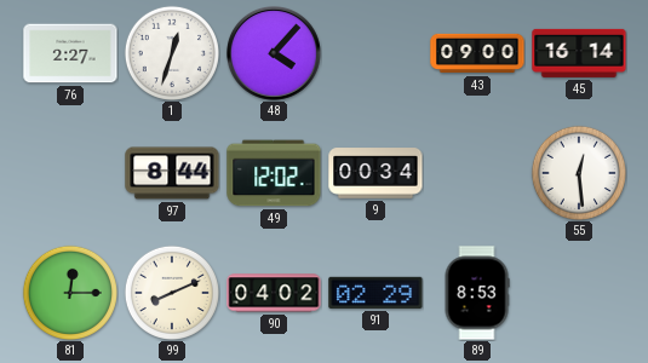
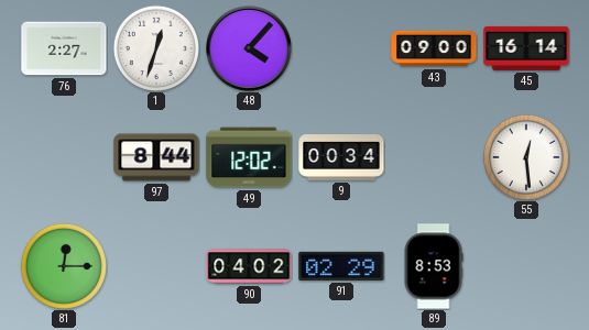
99: 8:11 -> none
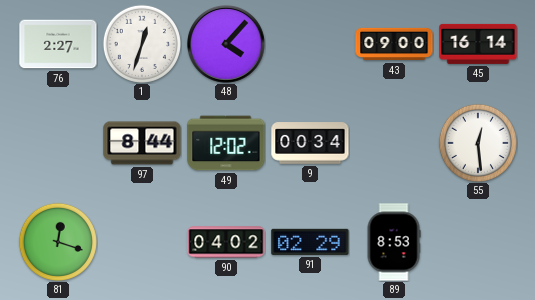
81: 12:15 -> 12:18
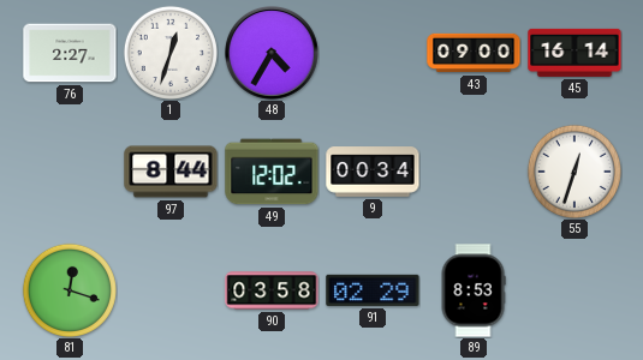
48: 4:07 -> 4:35
55: 12:29 -> 12:33
90: 04:02 -> 03:58
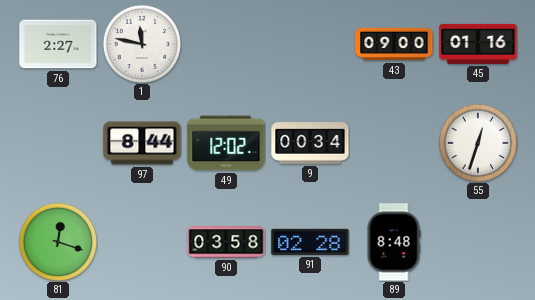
1: 12:33 -> 11:47
48: 4:35 -> none
45: 16:14 -> 01:16
91: 02:29 -> 02:28
89: 8:53 -> 8:48
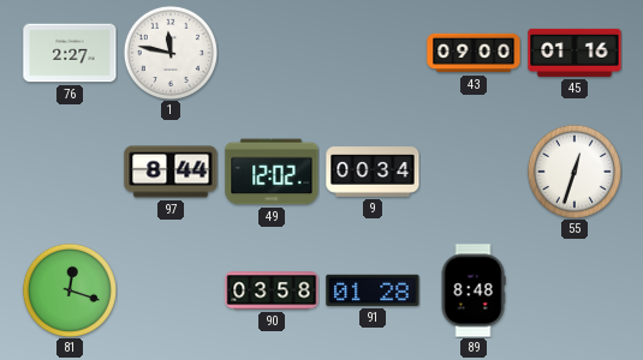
91: 02:28 -> 01:28
